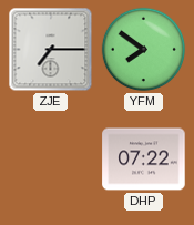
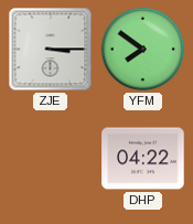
ZJE: 7:15 -> 3:15
DHP: 07:22 -> 04:22
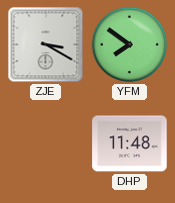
ZJE: 3:15 -> 3:20
DHP: 04:22 -> 11:48
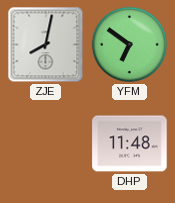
ZJE: 3:20 -> 8:02
YFM: 7:51 -> 6:51
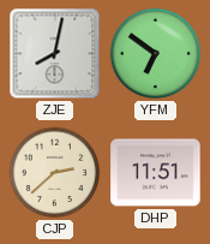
CJP: none -> 2:38
DHP: 11:48 -> 11:51
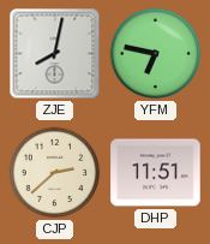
YFM: 6:51 -> 6:47
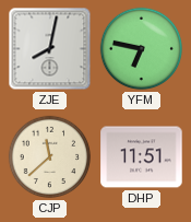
CJP: 2:38 -> 11:38
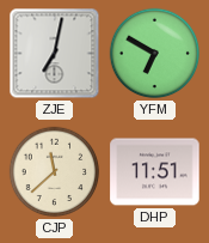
ZJE: 8:02 -> 7:02
YFM: 6:47 -> 6:50
